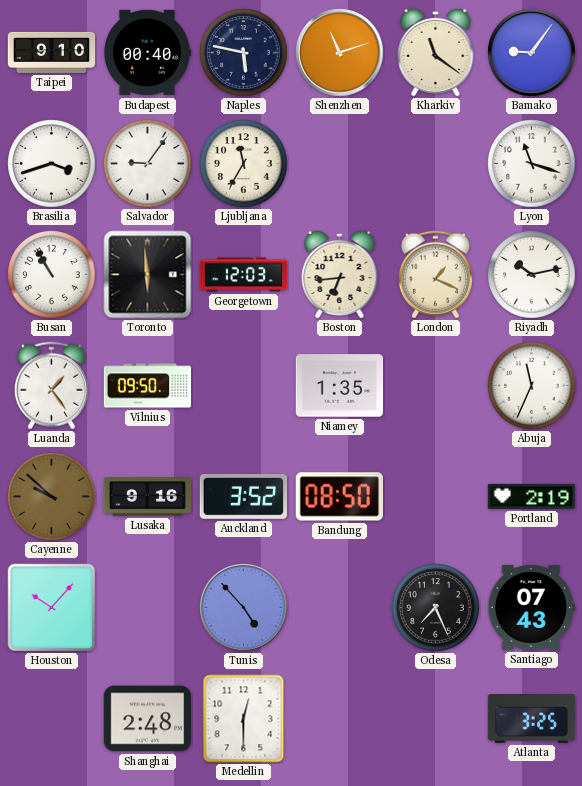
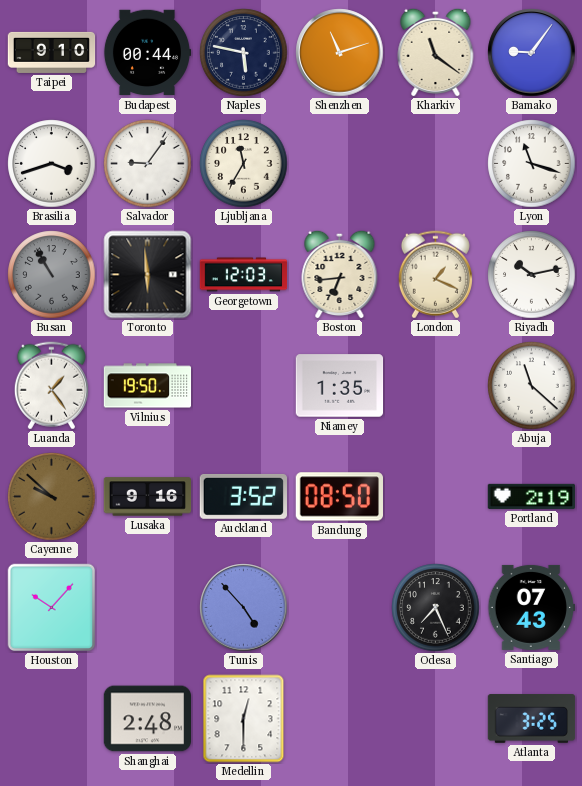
Budapest: 00:40 -> 00:44
Busan dial: white -> grey
Vilnius: 09:50 -> 19:50
Abuja: 11:34 -> 11:22
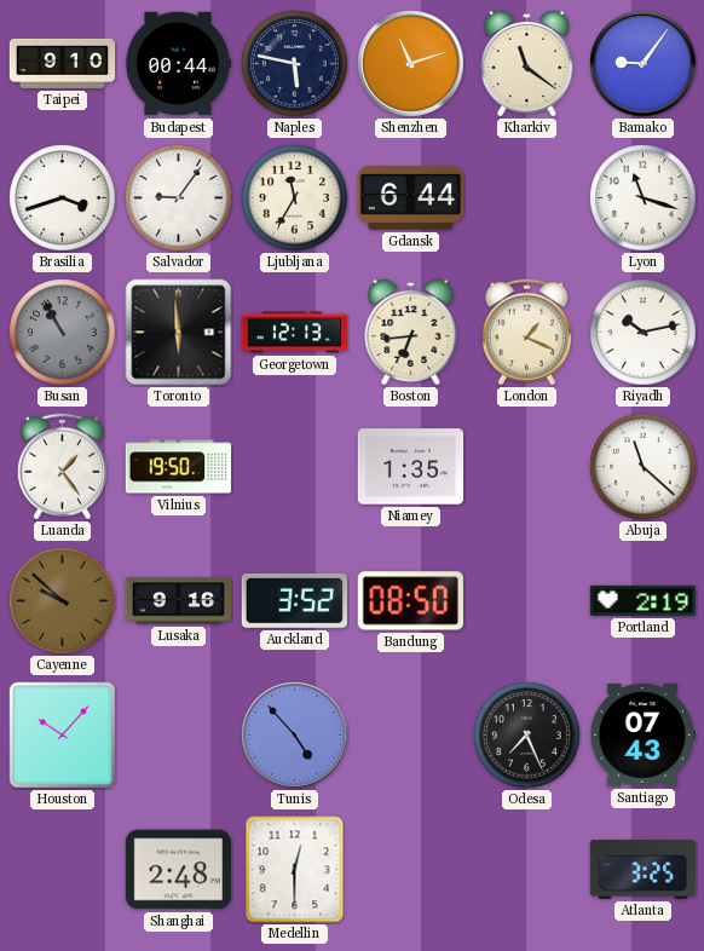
Gdansk: none -> 6:44
Georgetown: 12:03 -> 12:13
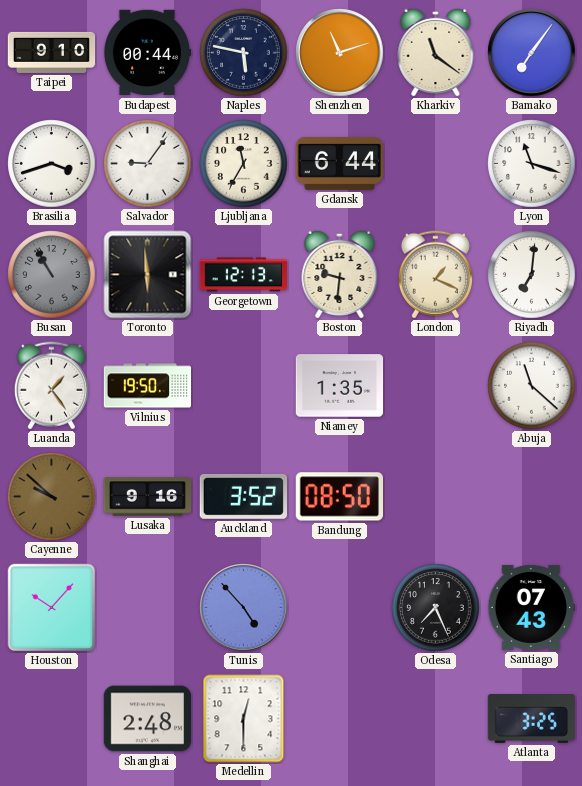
Bamako: 9:06 -> 7:06
Boston: 6:44 -> 9:31
Riyadh: 10:13 -> 7:01
Portland: 2:19 -> none
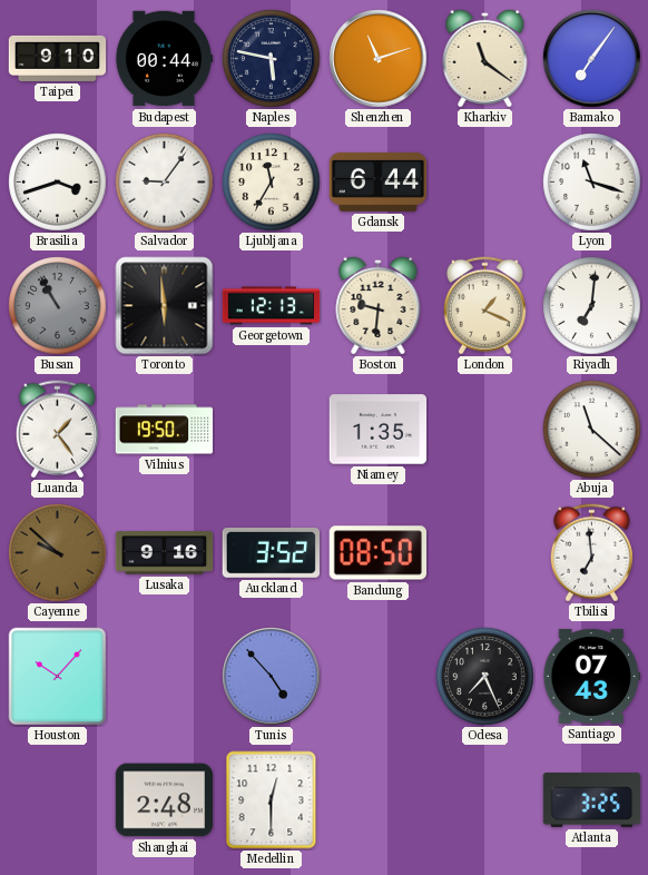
Tbilisi: none -> 6:59
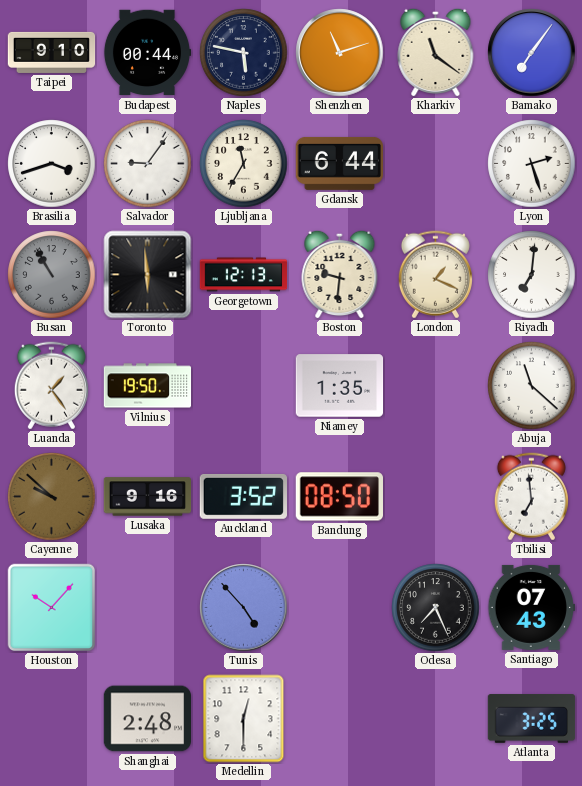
Lyon: 11:18 -> 2:27
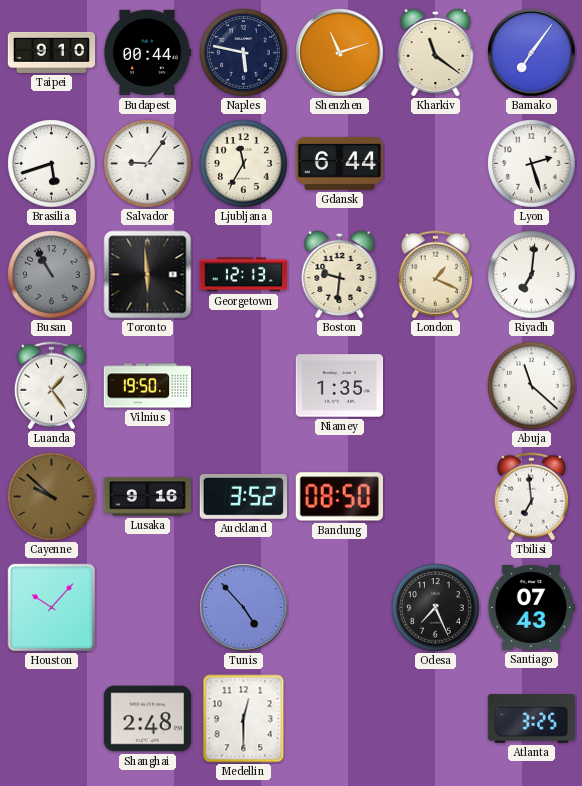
Brasilia: 3:42 -> 5:42
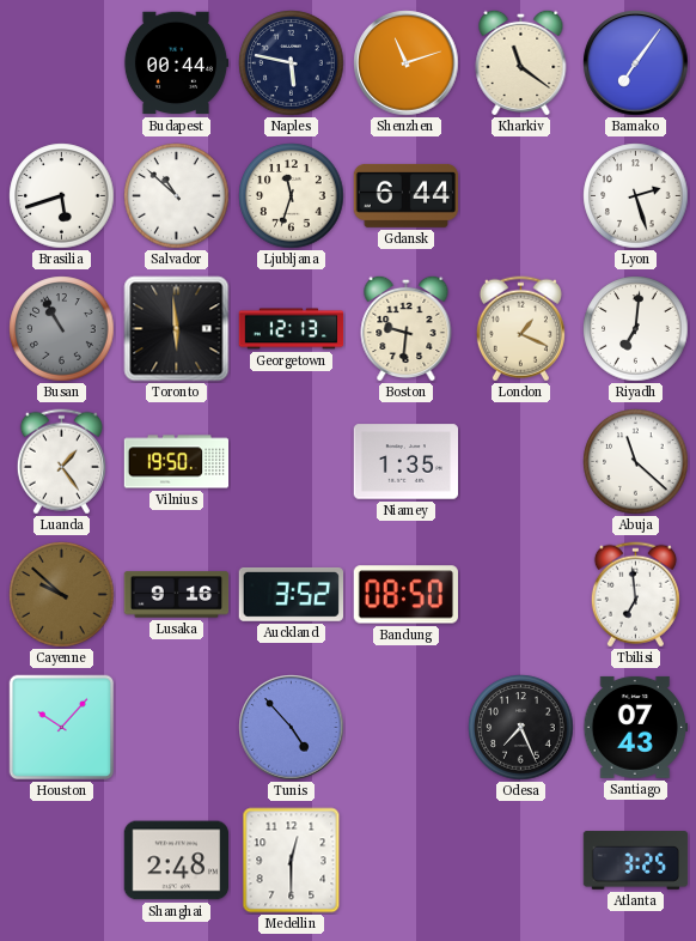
Taipei: 9:10 -> none
Salvador: 9:06 -> 10:52
Ljubljana: 11:35 -> 11:33
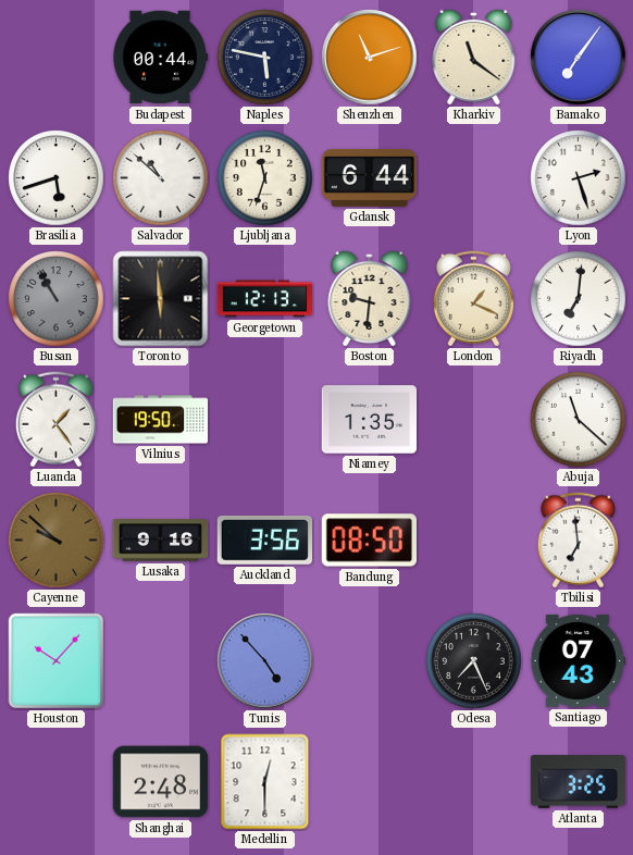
Auckland: 3:52 -> 3:56
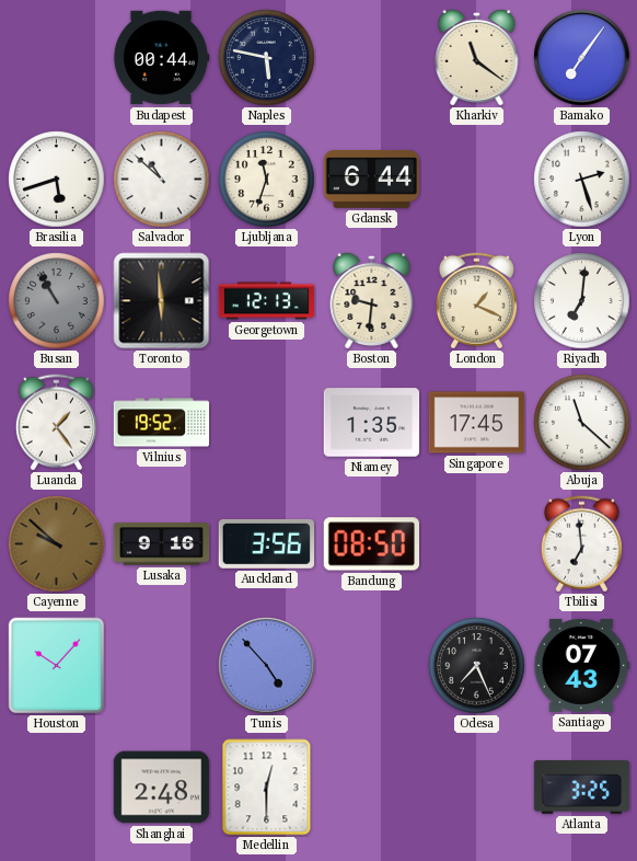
Shenzhen: 11:12 -> none
Vilnius: 19:50 -> 19:52
Singapore: none -> 17:45
